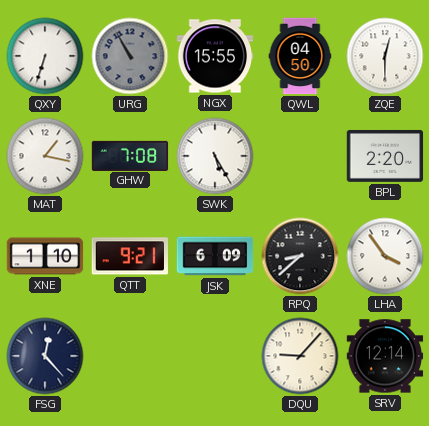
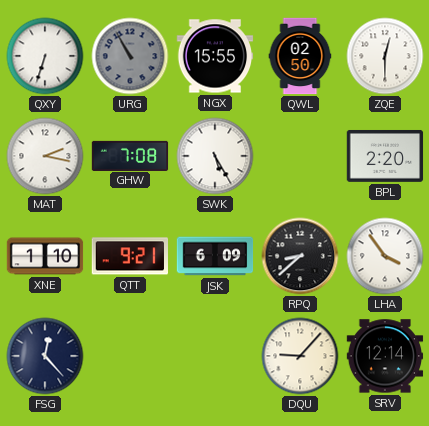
QWL: 04:50 -> 02:50
MAT: 1:17 -> 2:17
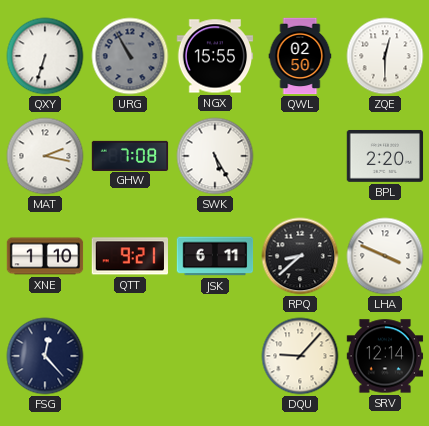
JSK: 6:09 -> 6:11
LHA: 3:54 -> 3:49
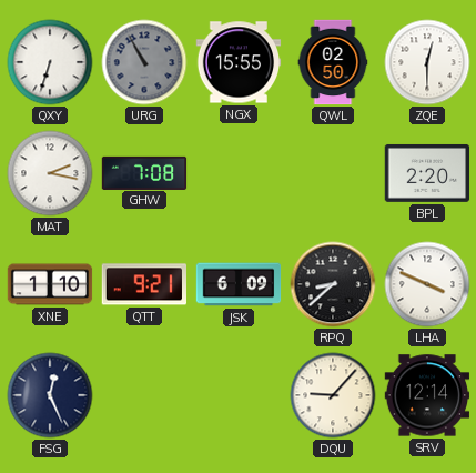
SWK: 5:25 -> none
JSK: 6:11 -> 6:09
FSG: 12:23 -> 12:26
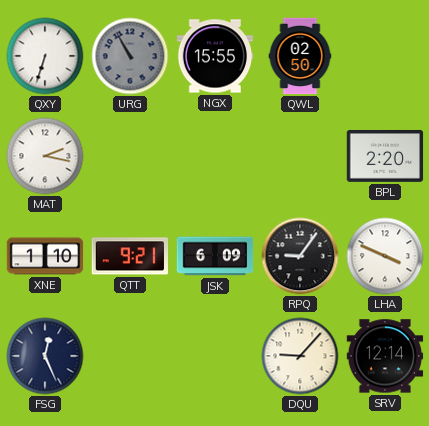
ZQE: 12:30 -> none
GHW: 7:08 -> none
RPQ: 8:38 -> 9:06
